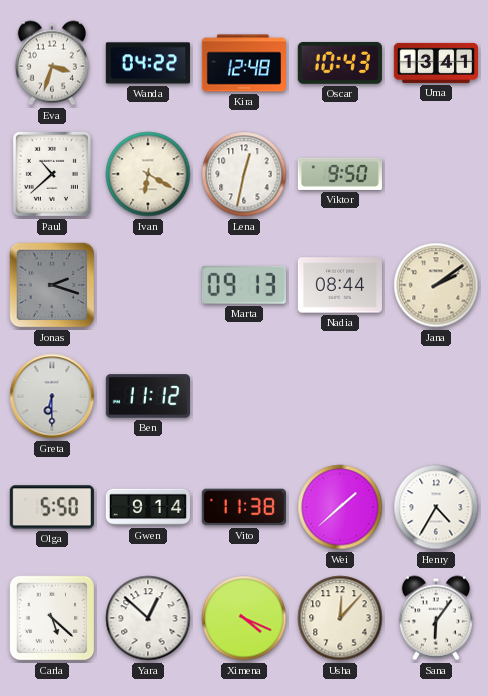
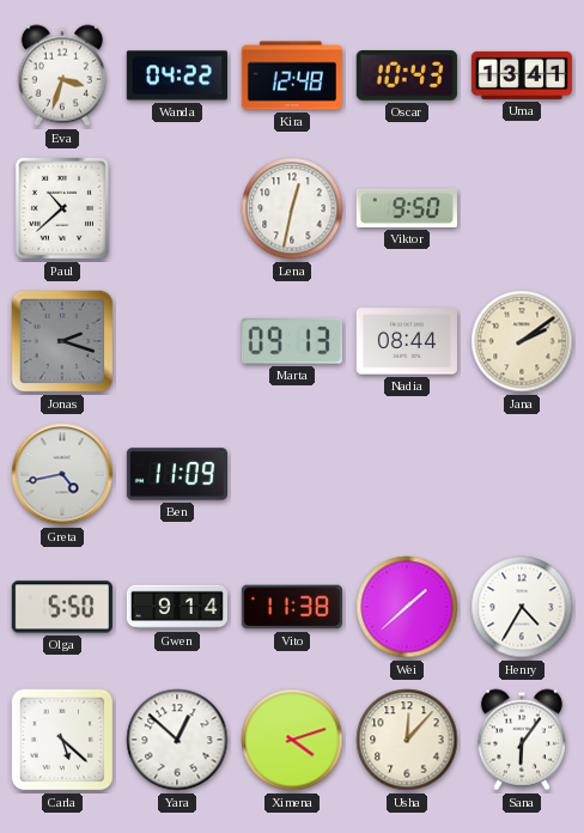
Ivan: 6:20 -> none
Greta: 6:30 -> 4:43
Ben: 11:12 -> 11:09
Ximena: 4:19 -> 4:12
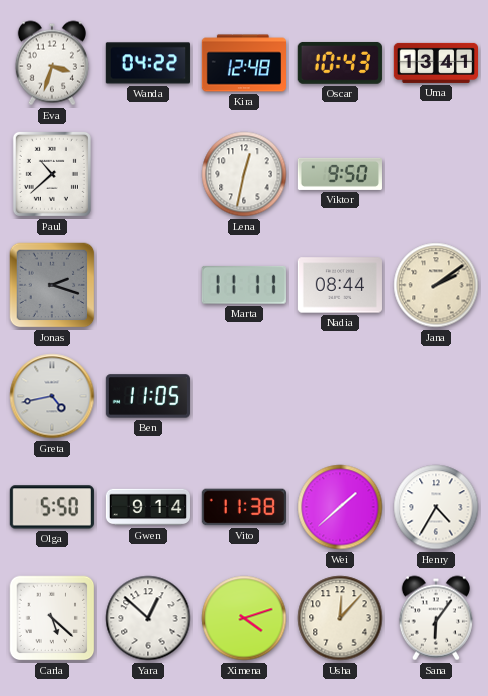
Marta: 09:13 -> 11:11
Ben: 11:09 -> 11:05
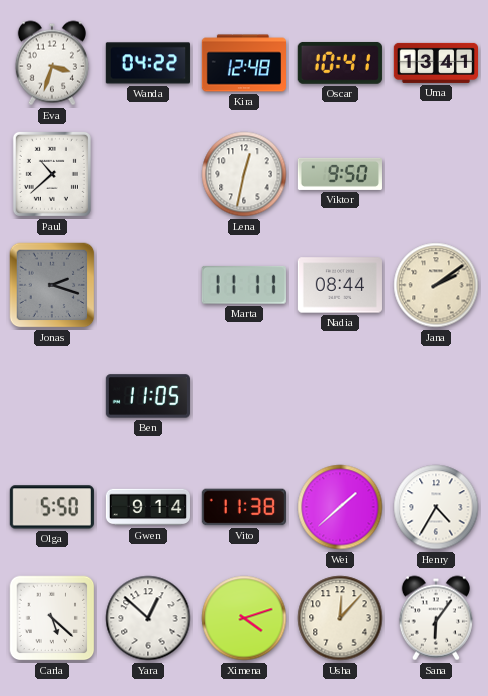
Oscar: 10:43 -> 10:41
Greta: 4:43 -> none
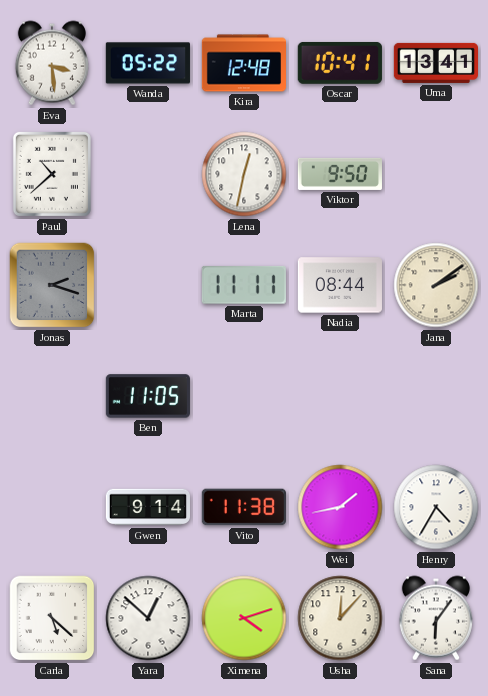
Eva: 3:33 -> 3:29
Wanda: 04:22 -> 05:22
Olga: 5:50 -> none
Wei: 1:38 -> 1:43
